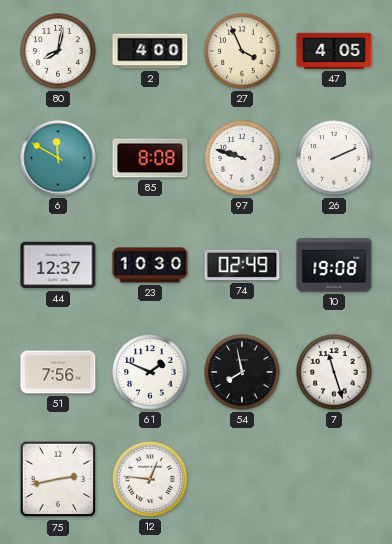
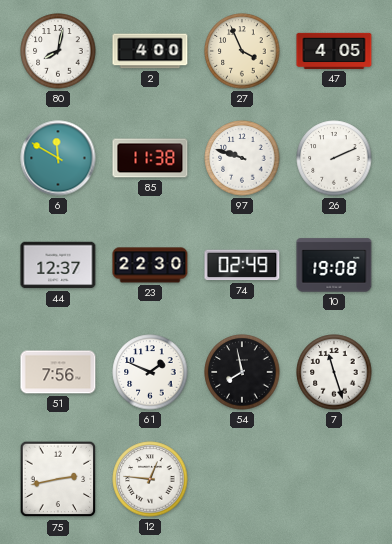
85: 8:08 -> 11:38
23: 10:30 -> 22:30
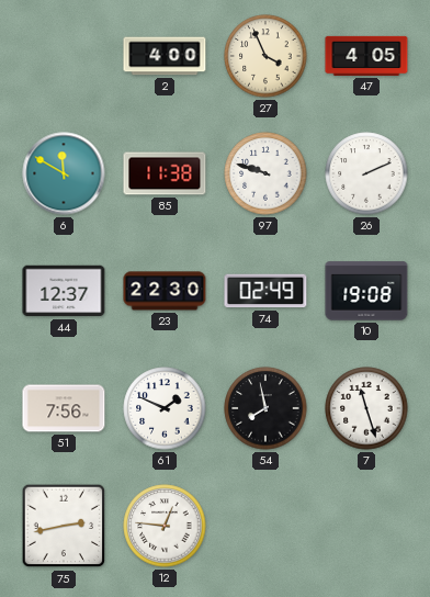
80: 8:02 -> none
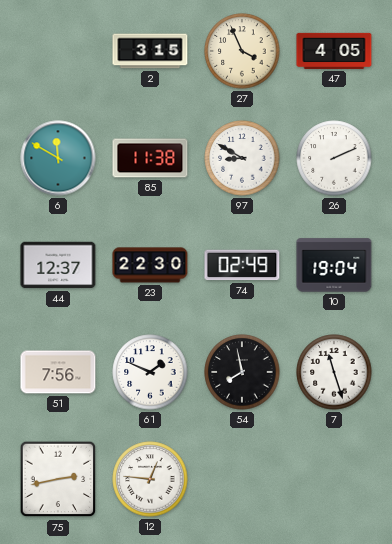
2: 4:00 -> 3:15
97: 9:48 -> 8:50
10: 19:08 -> 19:04
